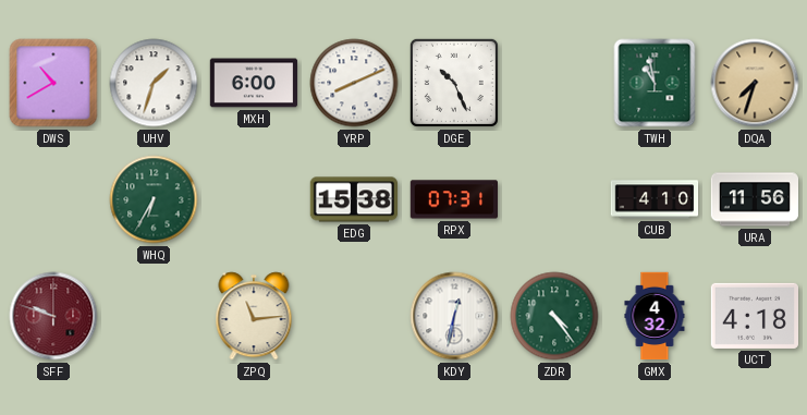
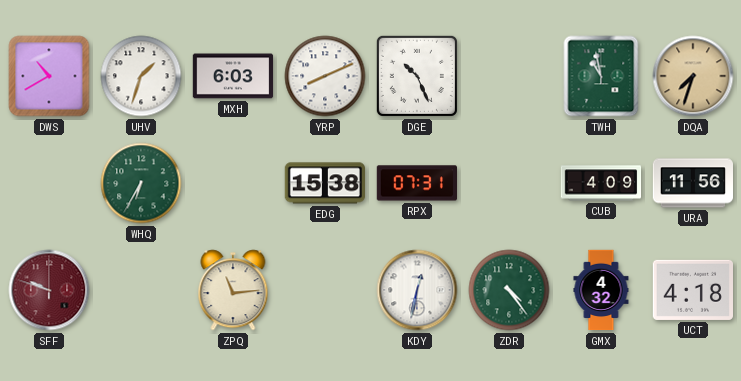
MXH: 6:00 -> 6:03
CUB: 4:10 -> 4:09
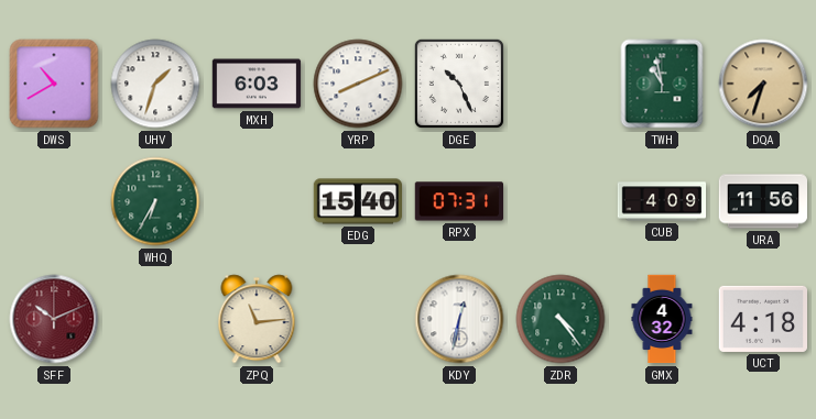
EDG: 15:38 -> 15:40
SFF: 9:48 -> 10:11
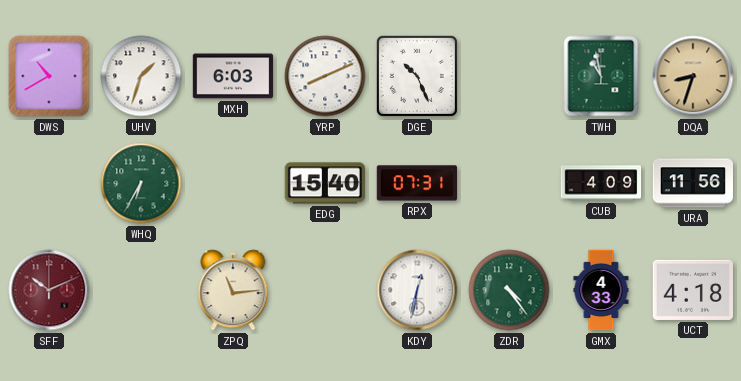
DQA: 7:33 -> 8:33
GMX: 4:32 -> 4:33
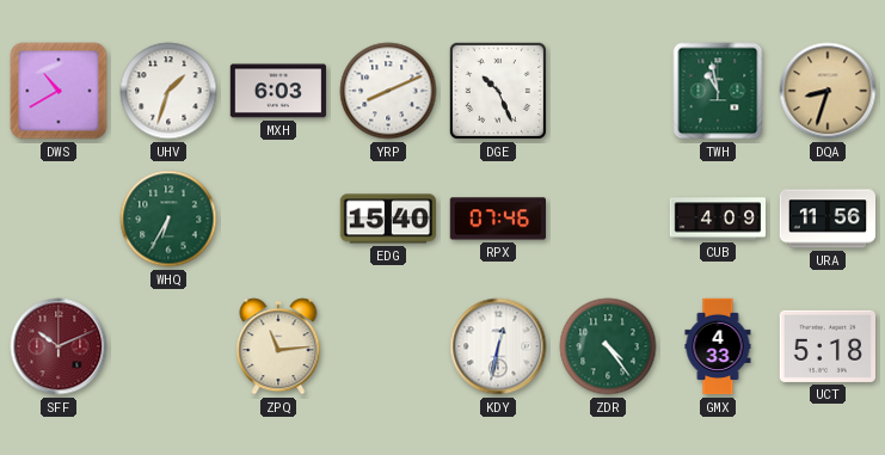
RPX: 07:31 -> 07:46
UCT: 4:18 -> 5:18
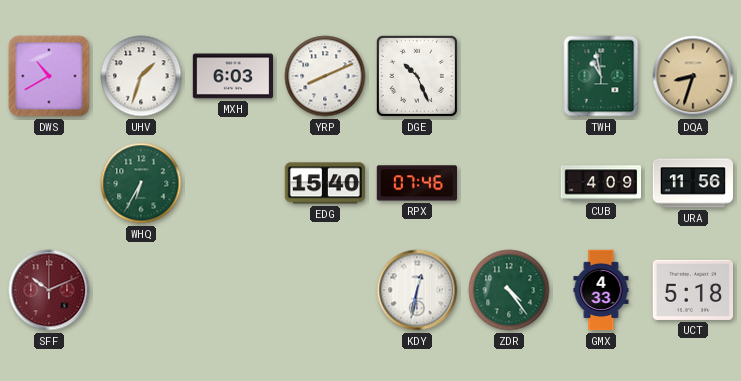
ZPQ: 11:14 -> none
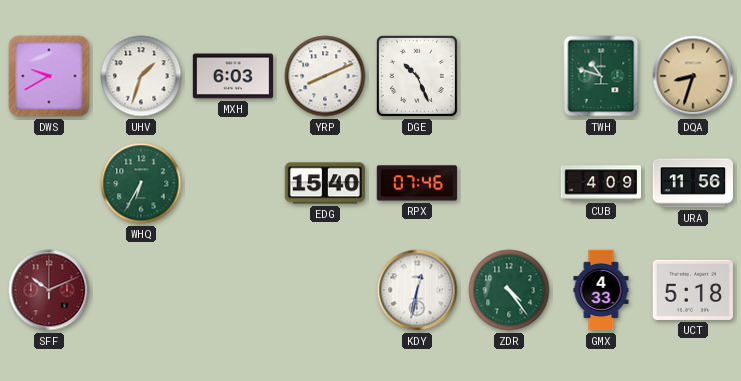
DWS: 10:40 -> 9:40
TWH: 10:58 -> 10:48
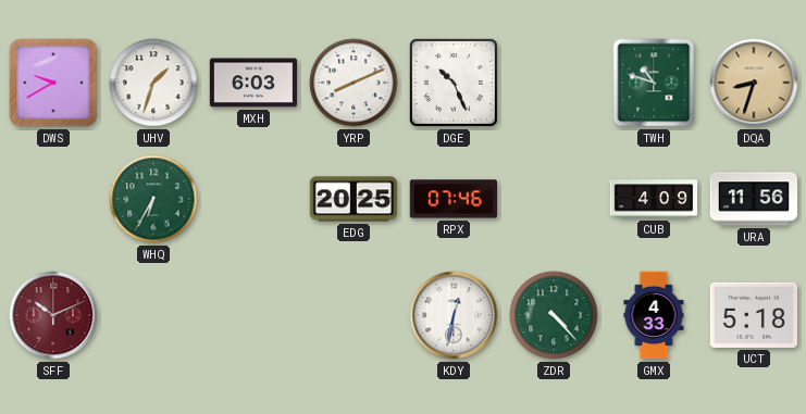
EDG: 15:40 -> 20:25
ZDR: 4:24 -> 4:23
